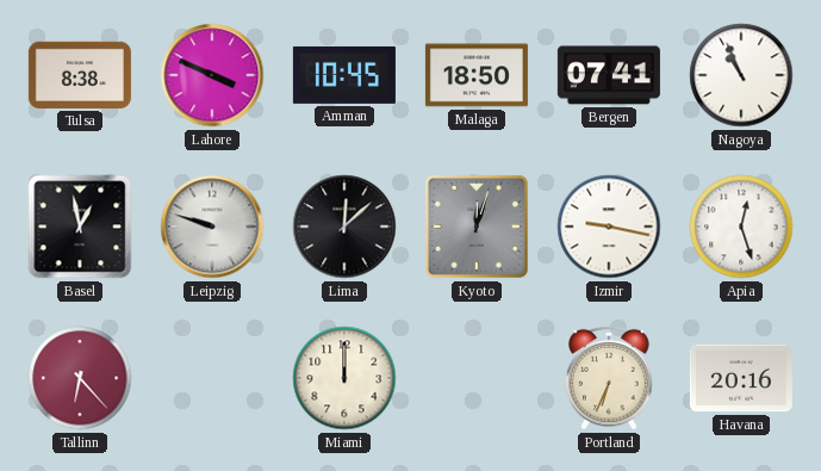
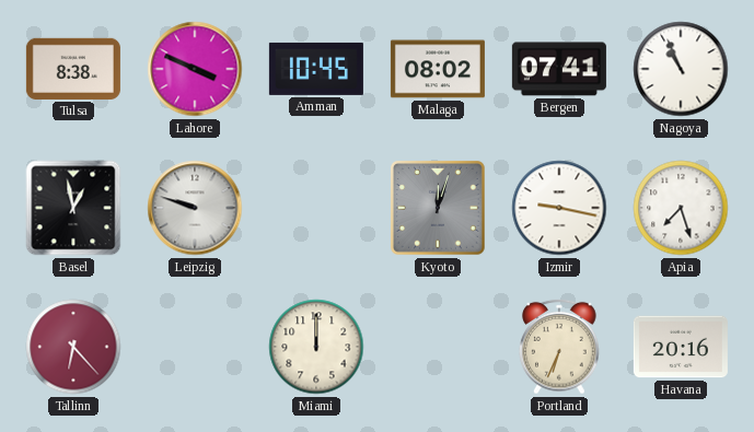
Malaga: 18:50 -> 08:02
Lima: 12:08 -> none
Apia: 12:27 -> 7:27
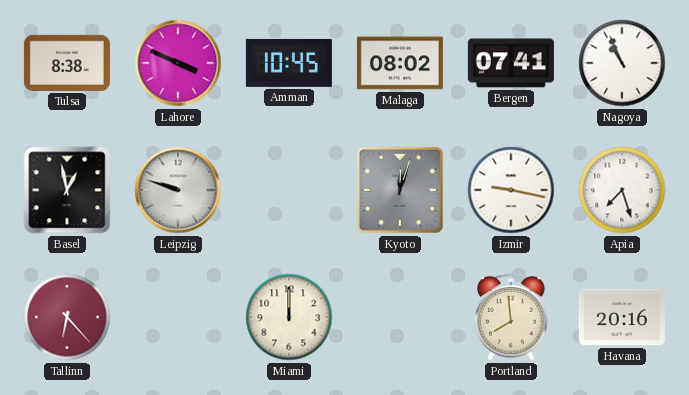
Portland: 6:34 -> 7:59
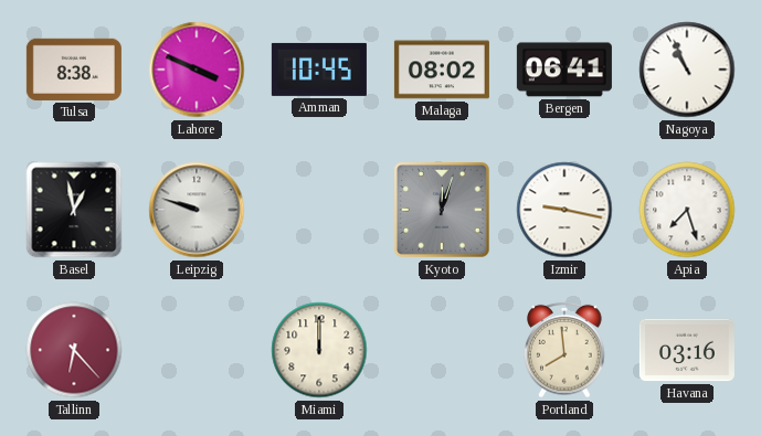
Bergen: 07:41 -> 06:41
Havana: 20:16 -> 03:16
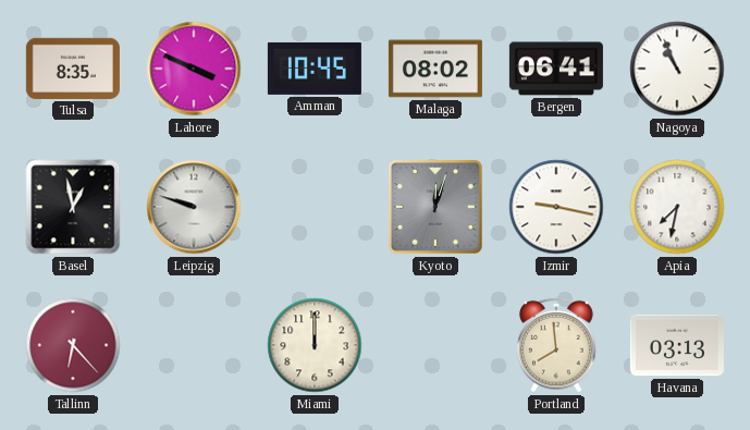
Tulsa: 8:38 -> 8:35
Apia: 7:27 -> 7:32
Havana: 03:16 -> 03:13
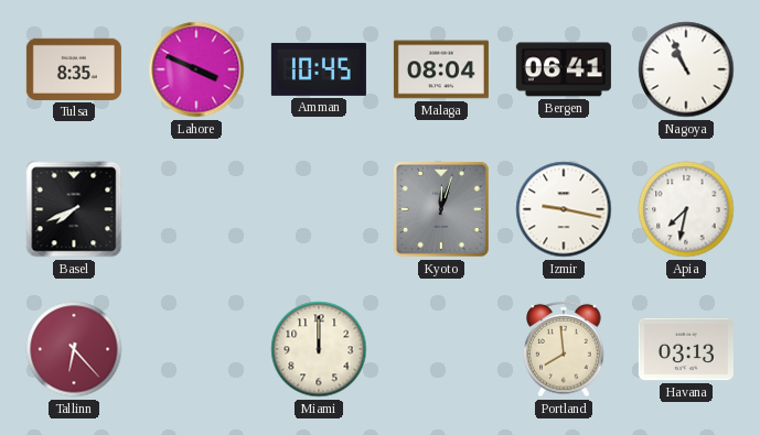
Malaga: 08:02 -> 08:04
Basel: 12:58 -> 7:41
Leipzig: 9:48 -> none
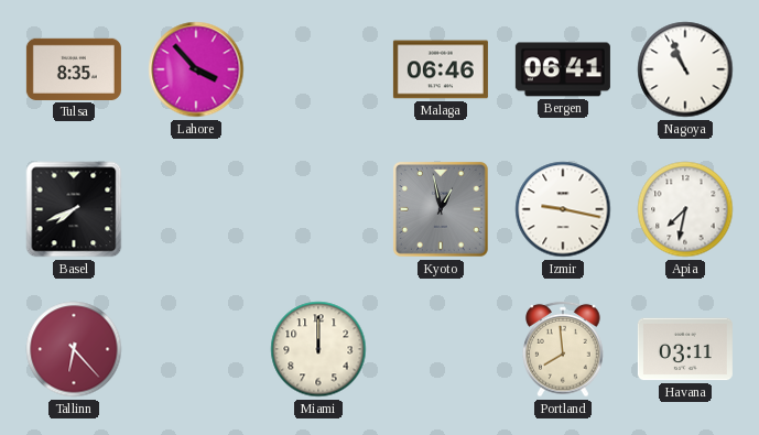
Lahore: 3:49 -> 3:53
Amman: 10:45 -> none
Malaga: 08:04 -> 06:46
Kyoto: 12:03 -> 12:58
Havana: 03:13 -> 03:11
